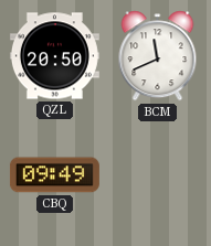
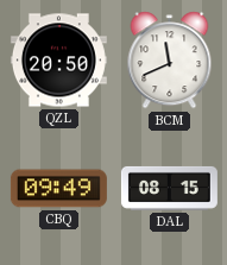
DAL: none -> 08:15
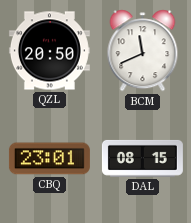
CBQ: 09:49 -> 23:01
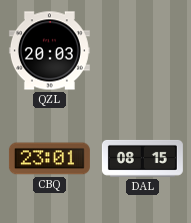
QZL: 20:50 -> 20:03
BCM: 11:41 -> none
